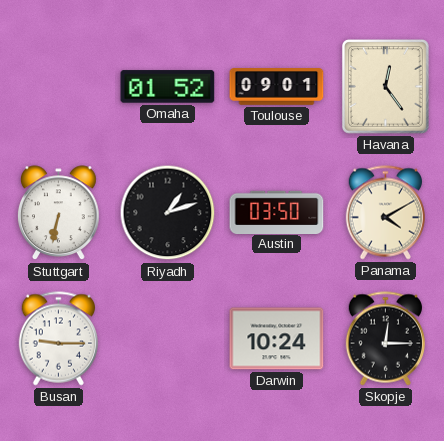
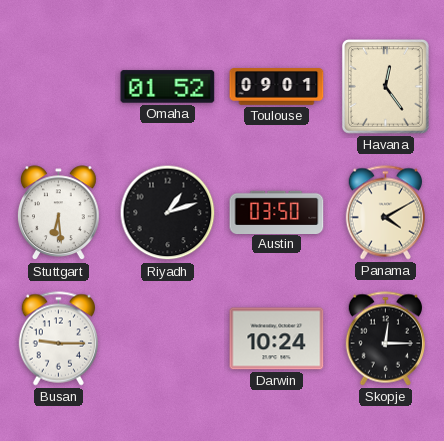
Stuttgart: 6:32 -> 6:29
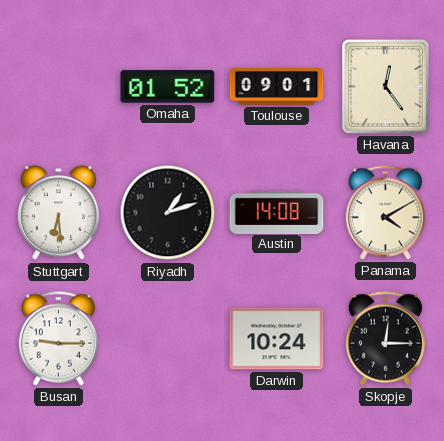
Austin: 03:50 -> 14:08
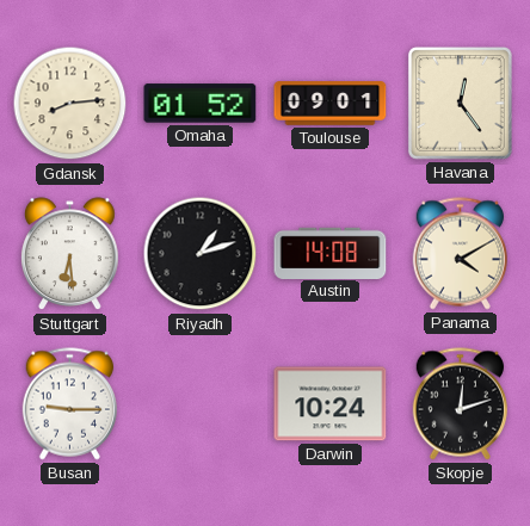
Gdansk: none -> 8:14
Skopje: 12:15 -> 12:12
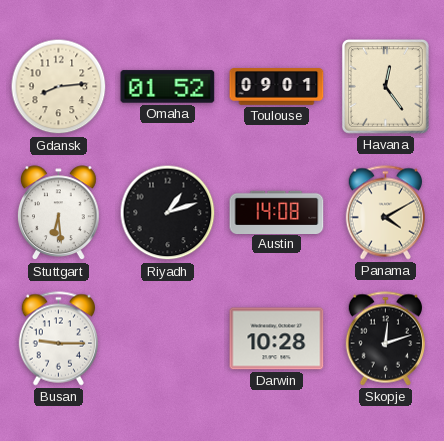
Darwin: 10:24 -> 10:28
